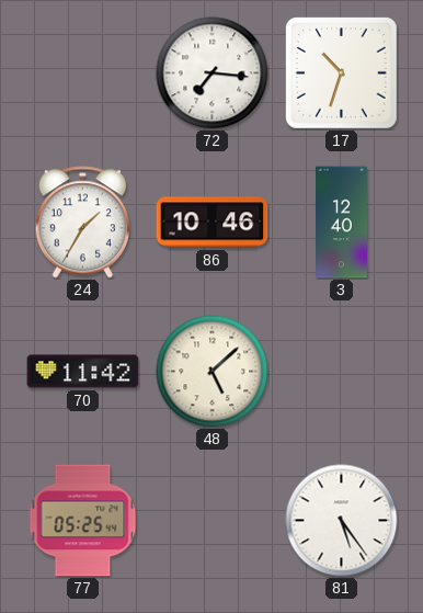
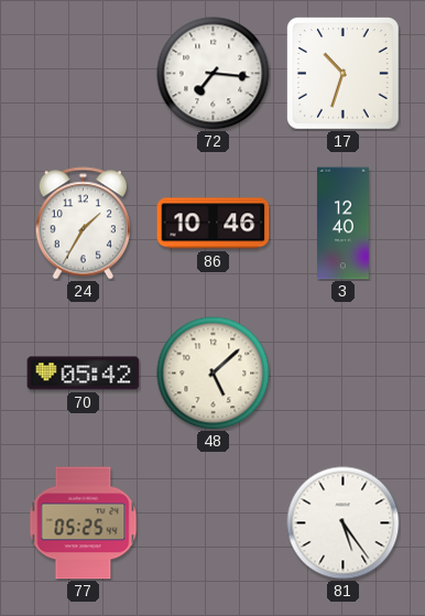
70: 11:42 -> 05:42
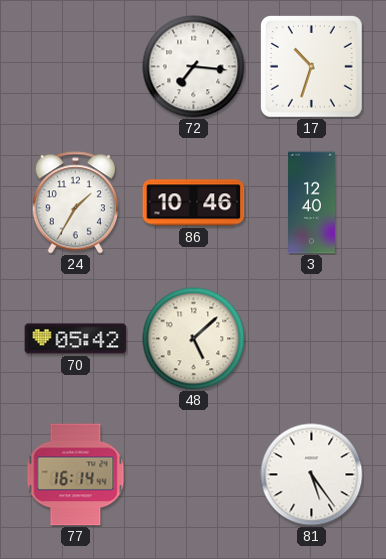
77: 05:25 -> 16:14
